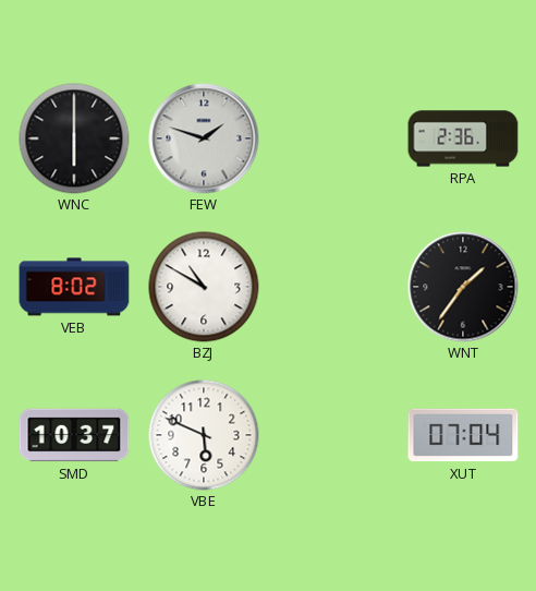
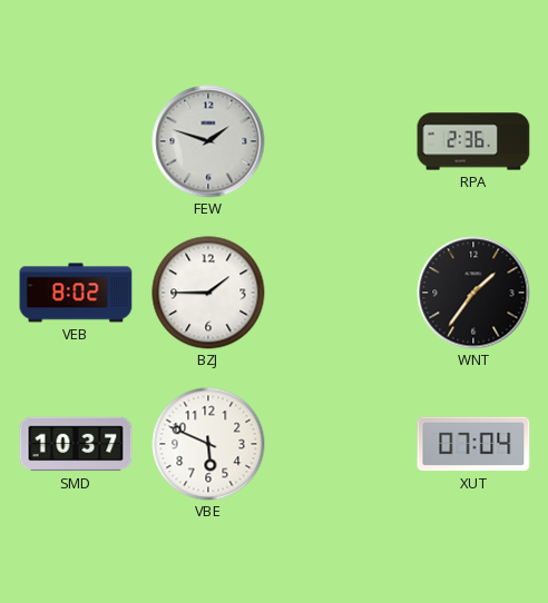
WNC: 6:00 -> none
BZJ: 10:50 -> 1:45
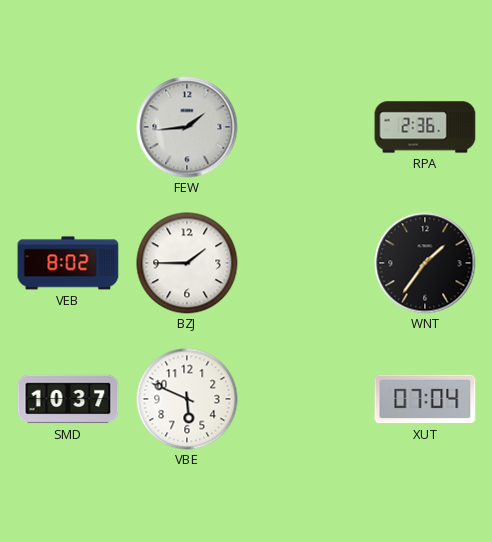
FEW: 1:48 -> 1:44
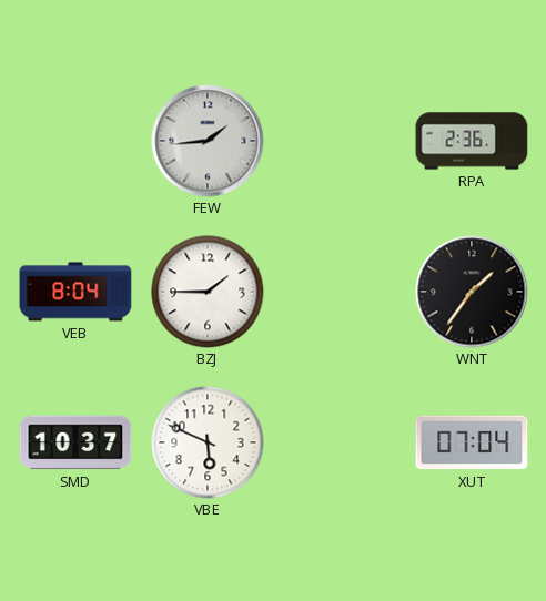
VEB: 8:02 -> 8:04
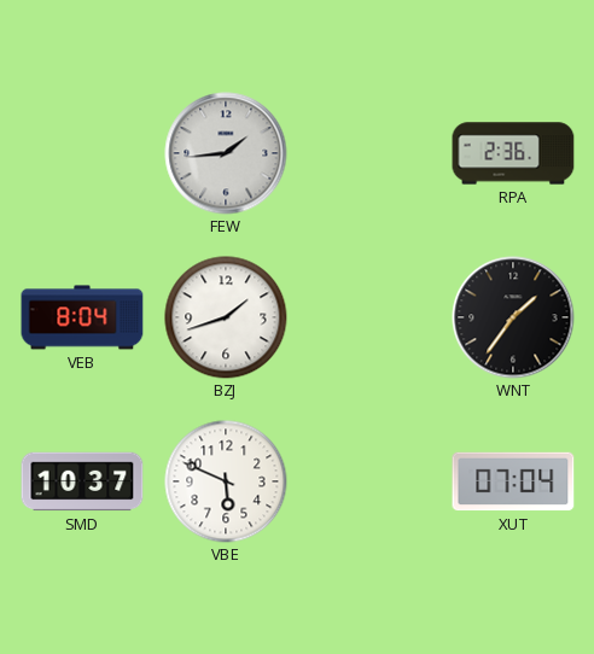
BZJ: 1:45 -> 1:42
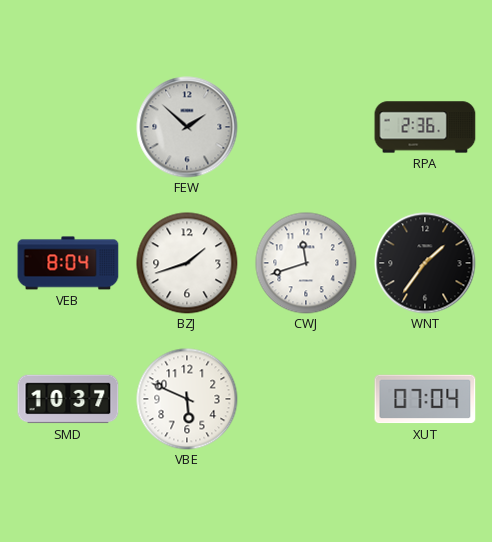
FEW: 1:44 -> 1:52
CWJ: none -> 11:42
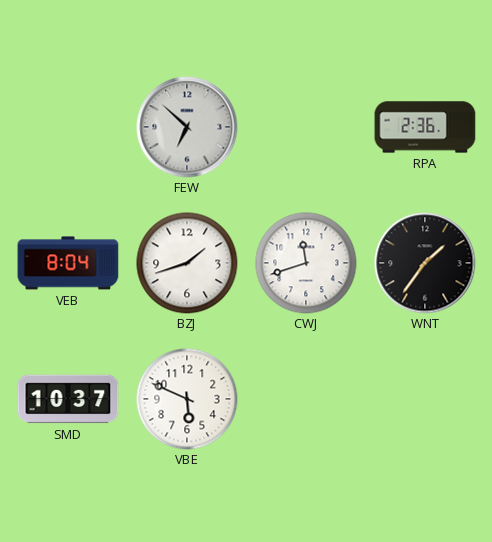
FEW: 1:52 -> 6:52
XUT: 07:04 -> none
